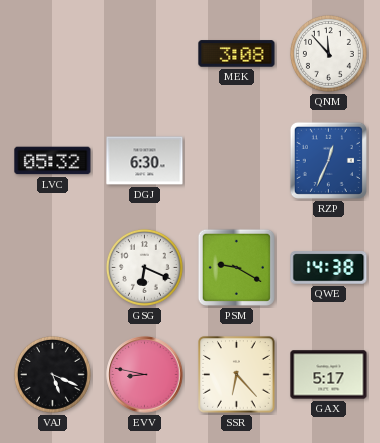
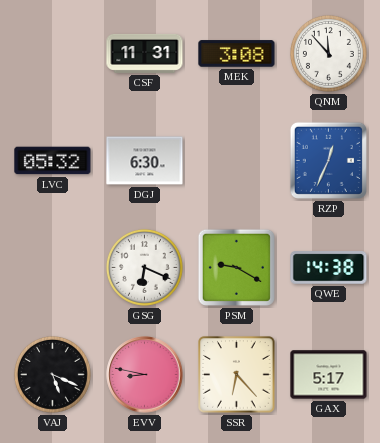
CSF: none -> 11:31
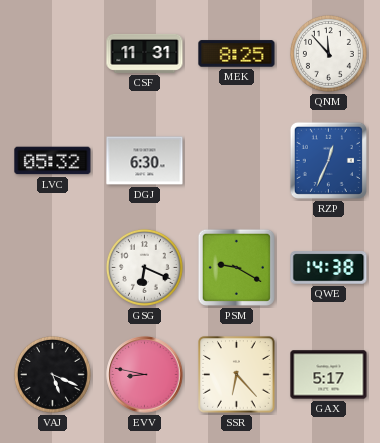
MEK: 3:08 -> 8:25
